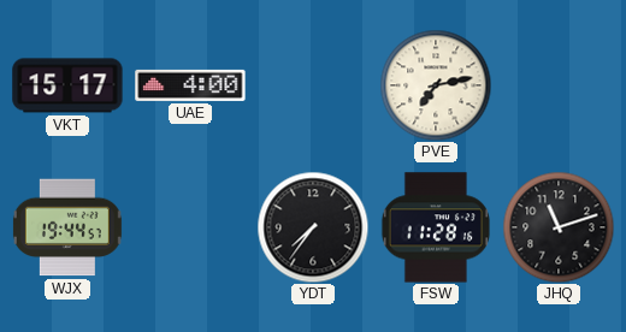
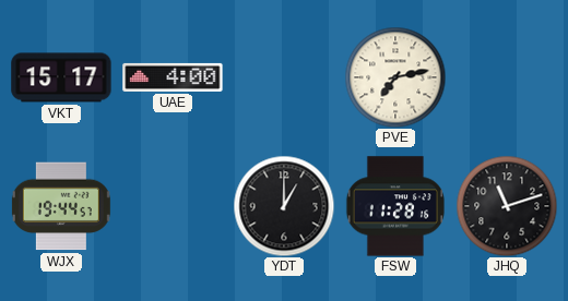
YDT: 7:36 -> 1:00
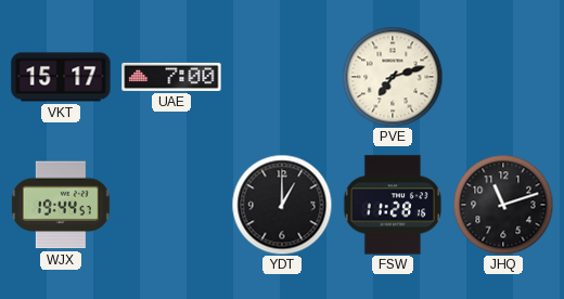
UAE: 4:00 -> 7:00
PVE: 7:13 -> 7:12
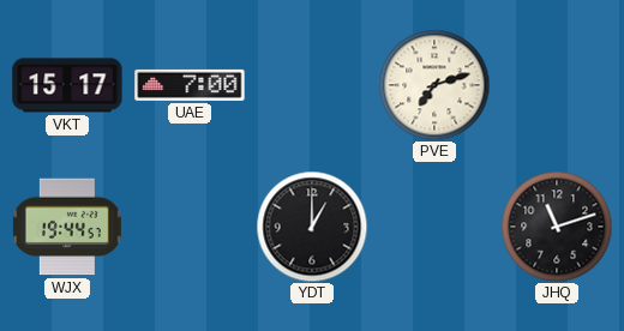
FSW: 11:28 -> none
